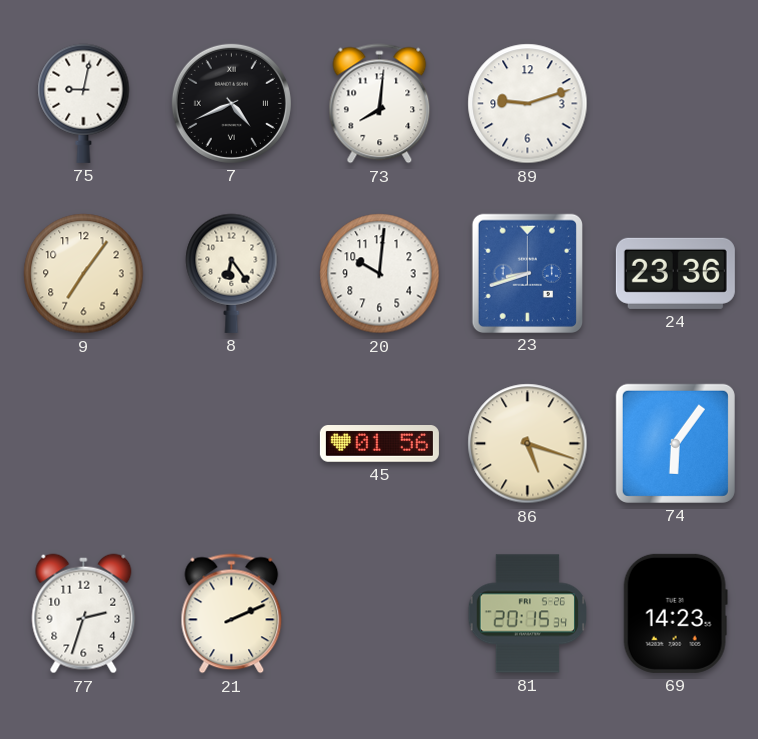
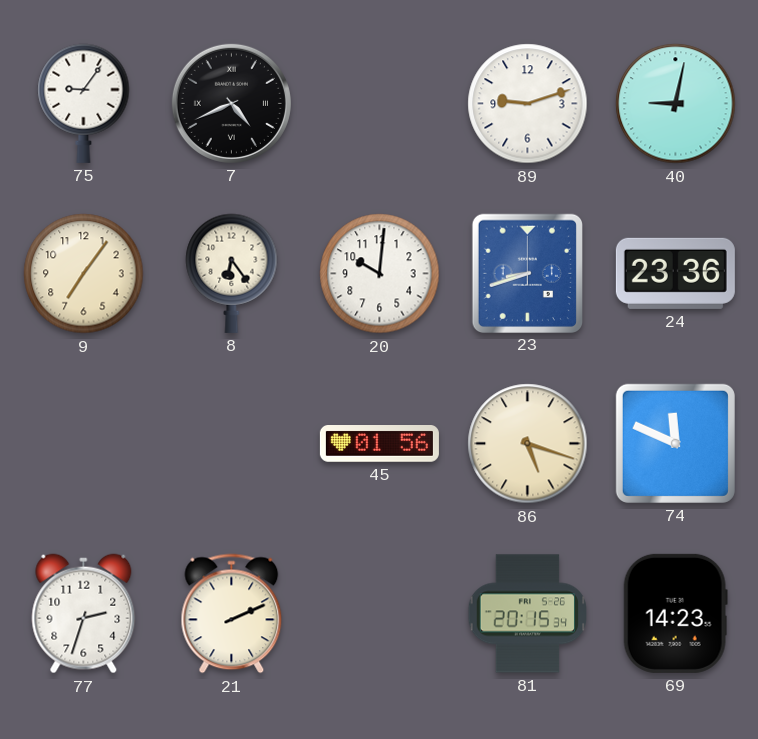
75: 9:02 -> 9:06
73: 8:01 -> none
40: none -> 9:02
74: 6:06 -> 11:49
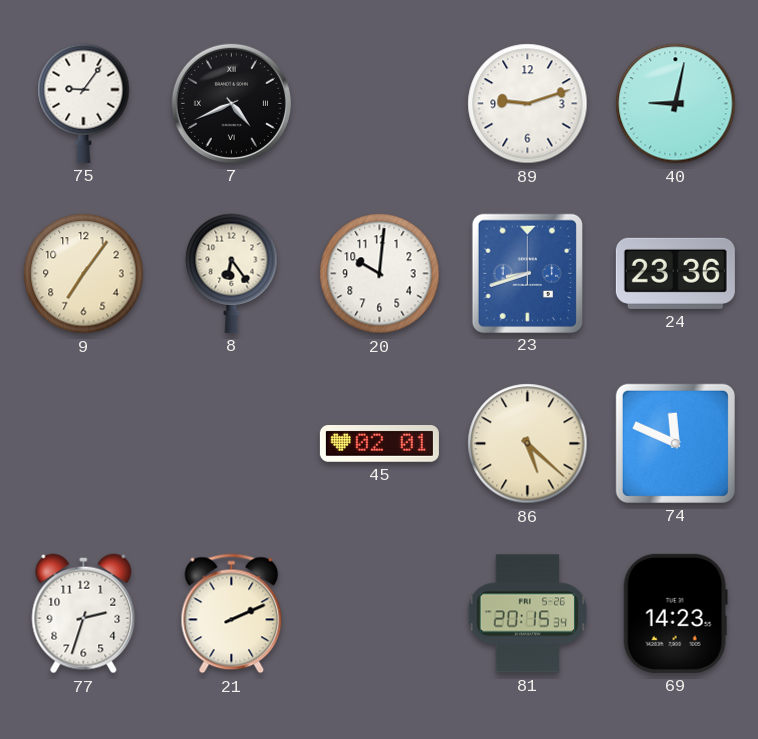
45: 01:56 -> 02:01
86: 5:18 -> 5:22
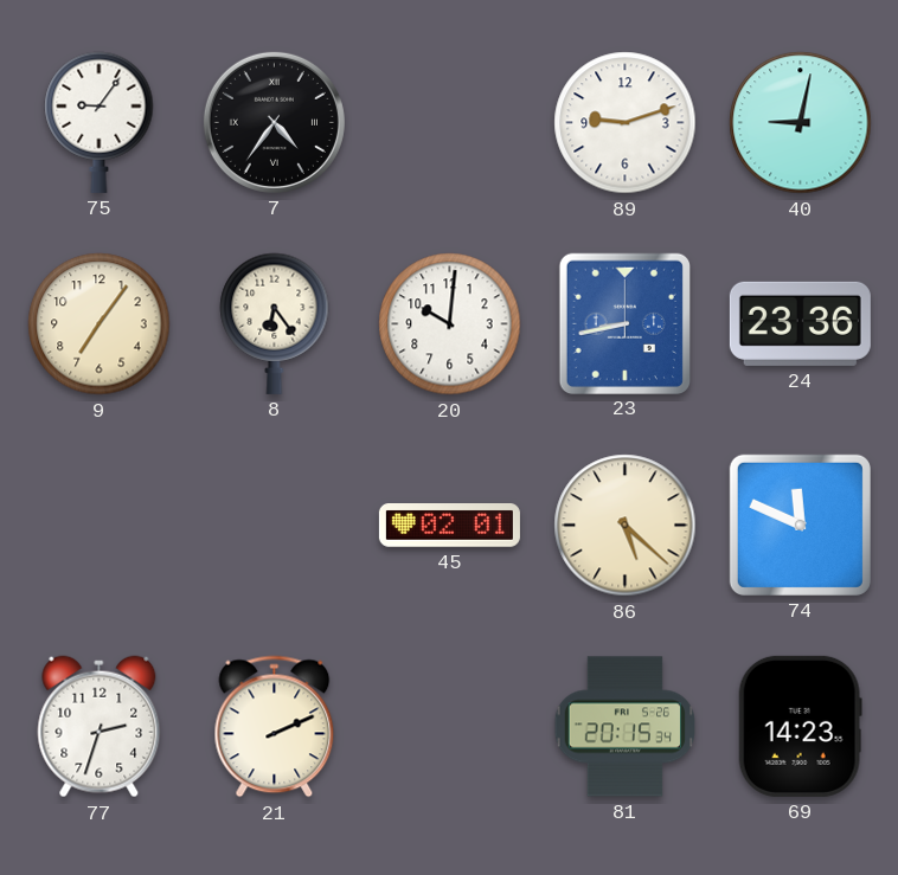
7: 4:41 -> 4:36
23: 8:42 -> 8:43
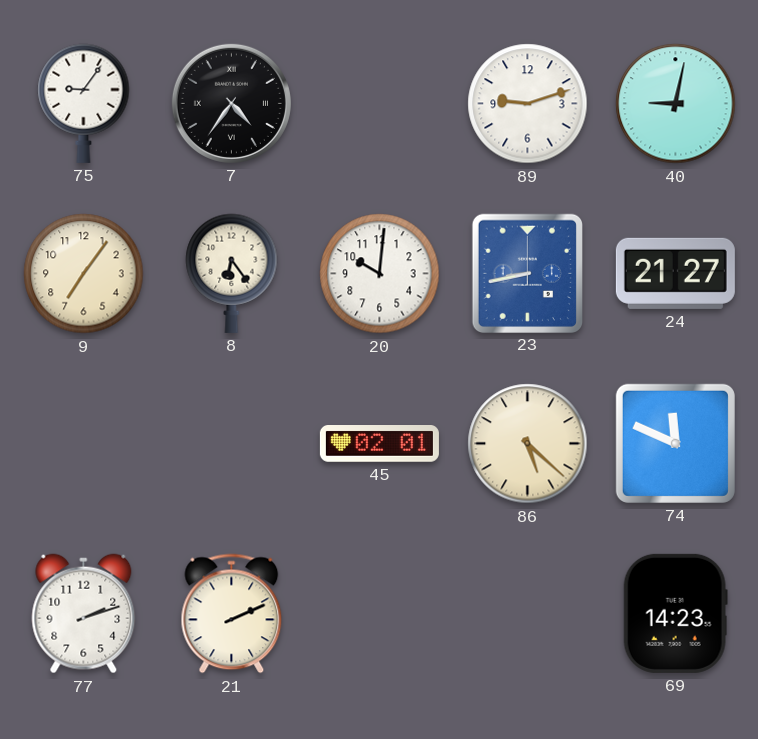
24: 23:36 -> 21:27
77: 2:33 -> 2:12
81: 20:15 -> none
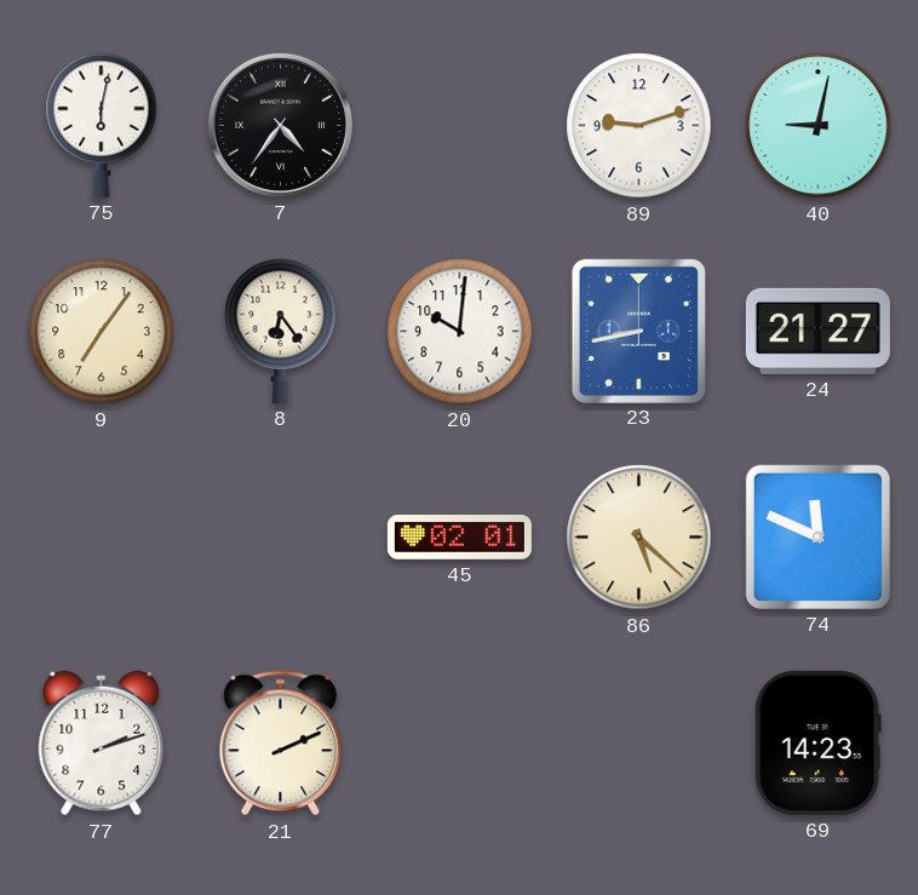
75: 9:06 -> 6:02
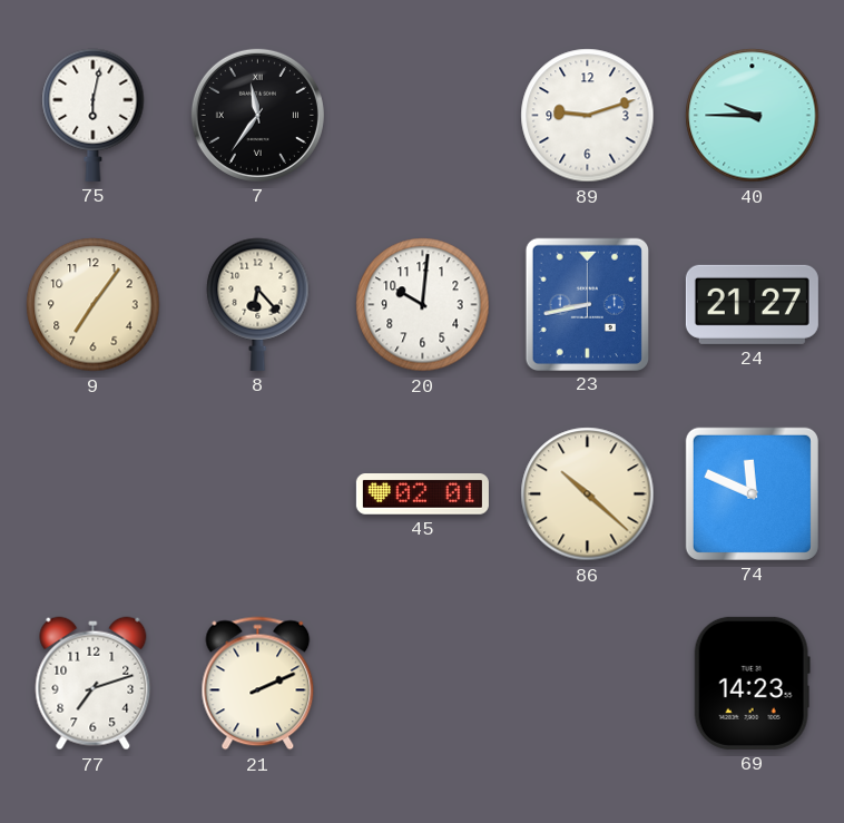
7: 4:36 -> 11:36
40: 9:02 -> 9:45
8: 6:24 -> 6:23
86: 5:22 -> 10:22
77: 2:12 -> 7:12
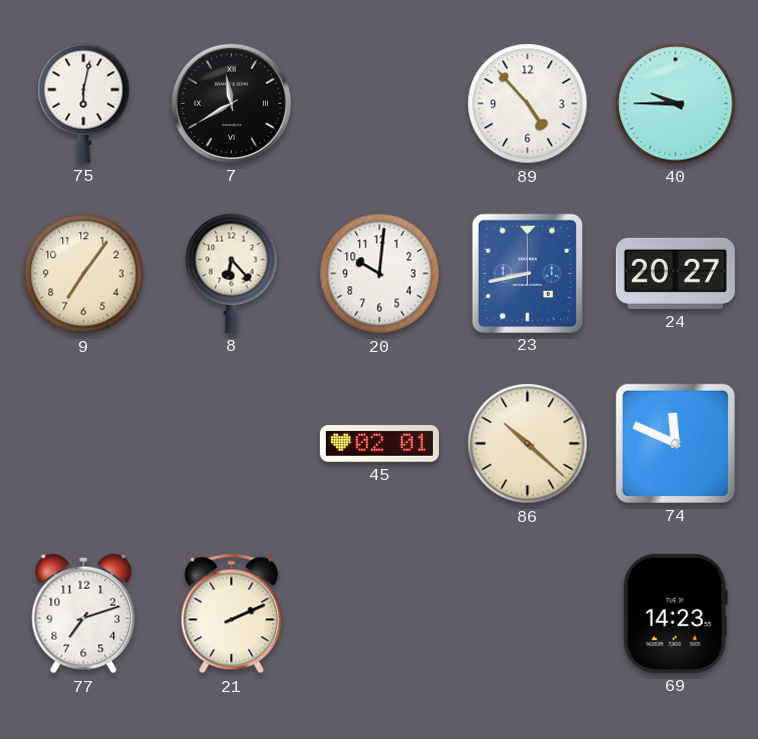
7: 11:36 -> 11:40
89: 9:12 -> 4:53
24: 21:27 -> 20:27
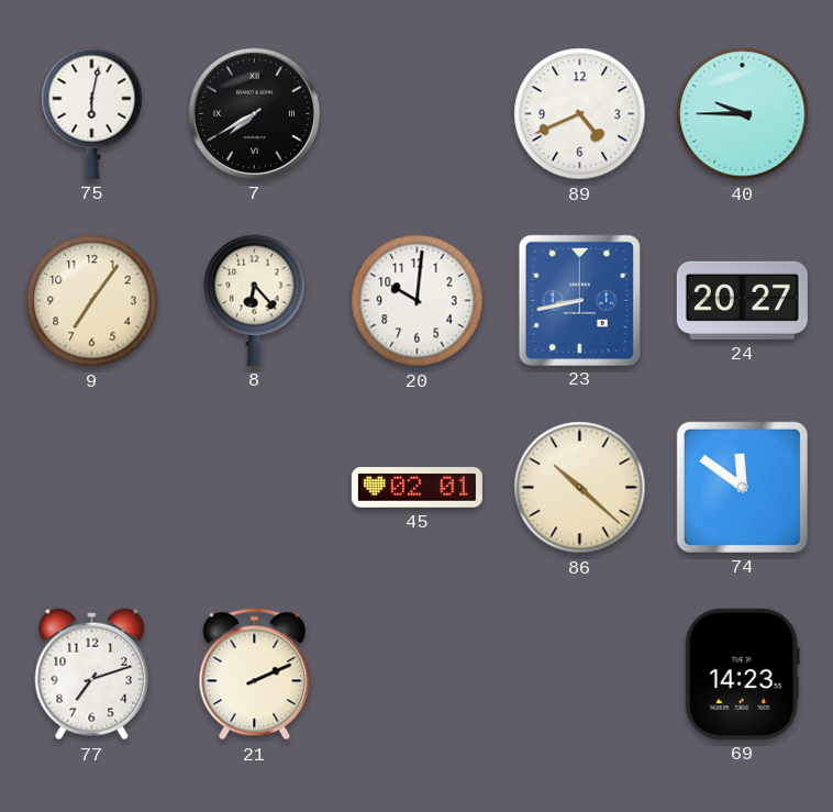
7: 11:40 -> 7:40
89: 4:53 -> 4:41
74: 11:49 -> 11:51
